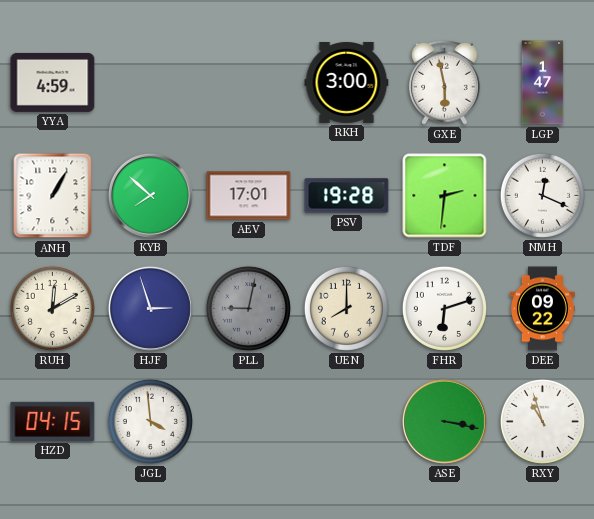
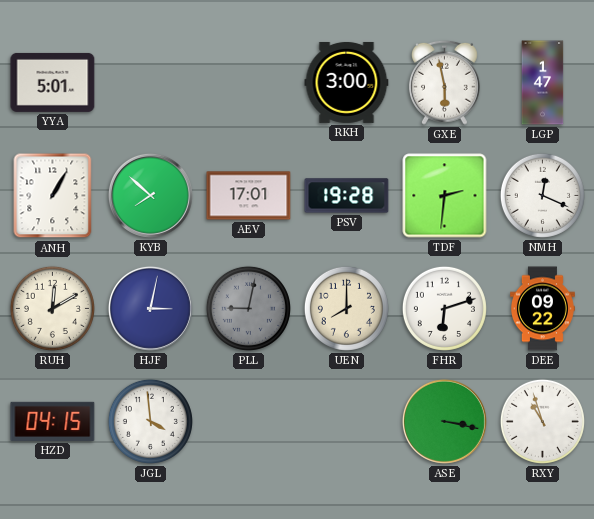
YYA: 4:59 -> 5:01
HJF: 2:57 -> 3:02
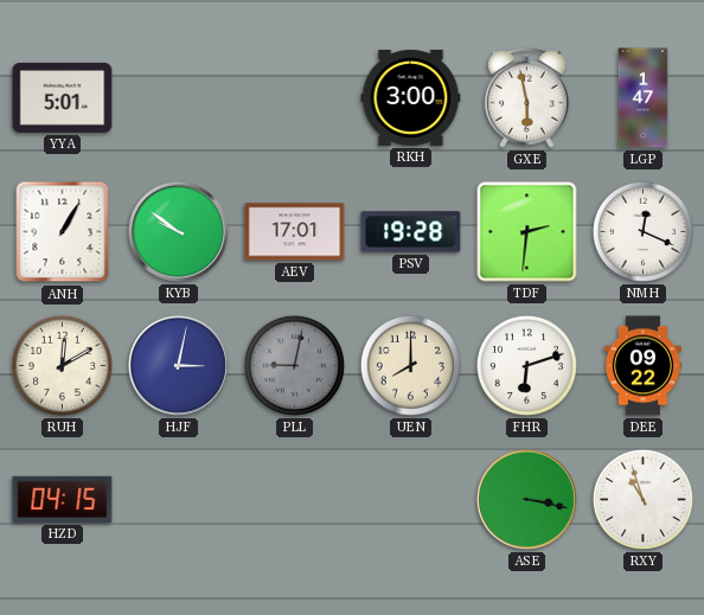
KYB: 7:52 -> 9:51
JGL: 3:59 -> none
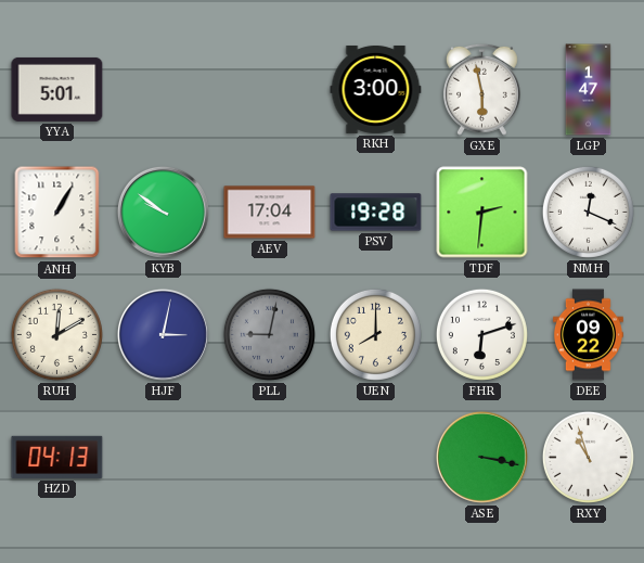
AEV: 17:01 -> 17:04
HZD: 04:15 -> 04:13
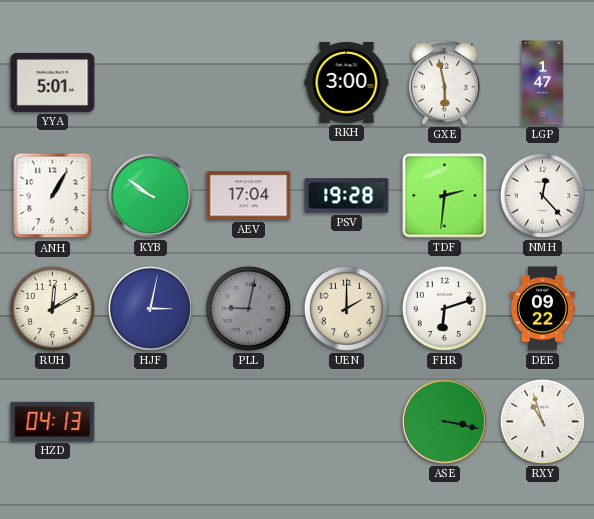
NMH: 12:19 -> 12:23
UEN: 8:00 -> 2:00
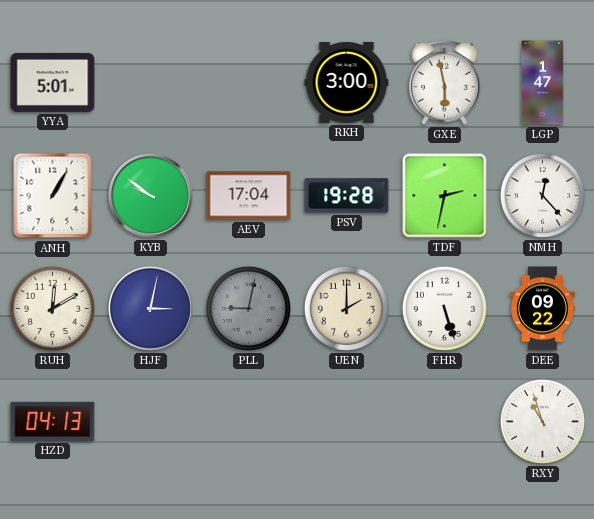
TDF: 2:31 -> 2:32
FHR: 6:12 -> 5:27
ASE: 3:17 -> none
